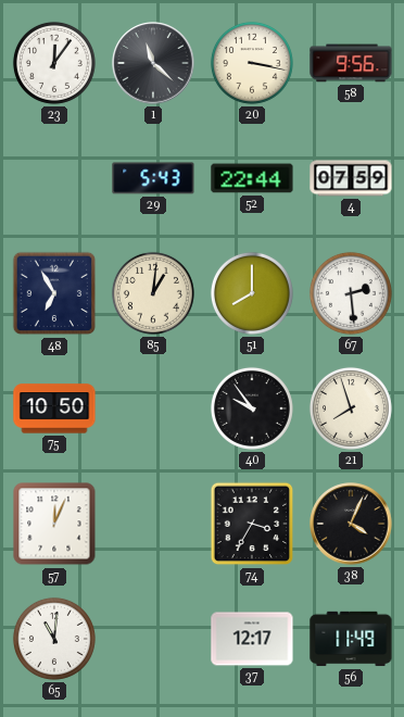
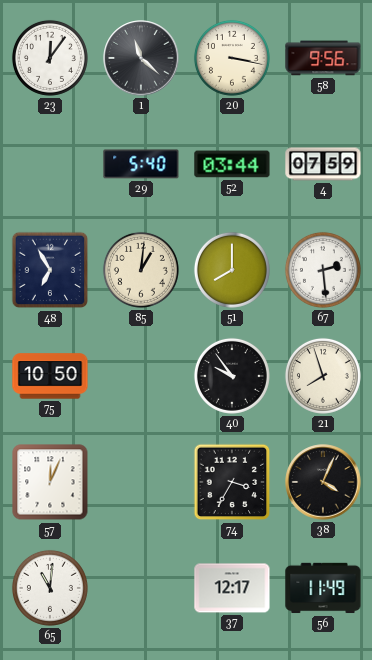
29: 5:43 -> 5:40
52: 22:44 -> 03:44
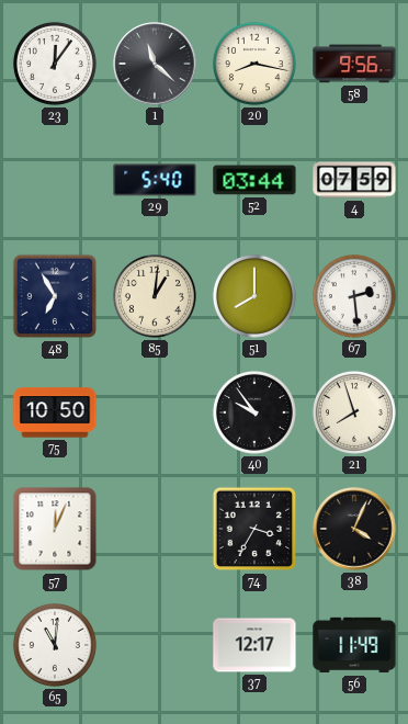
20: 3:17 -> 8:17
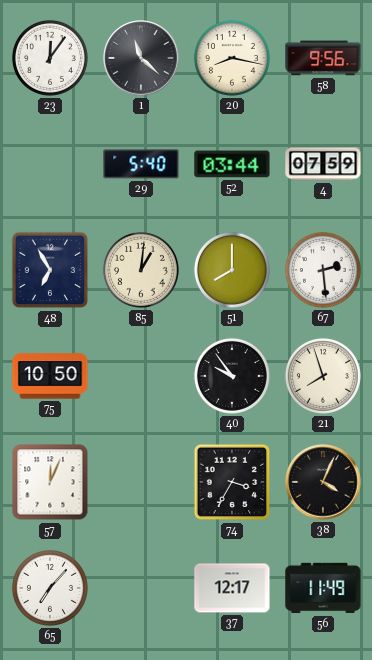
65: 11:01 -> 7:07
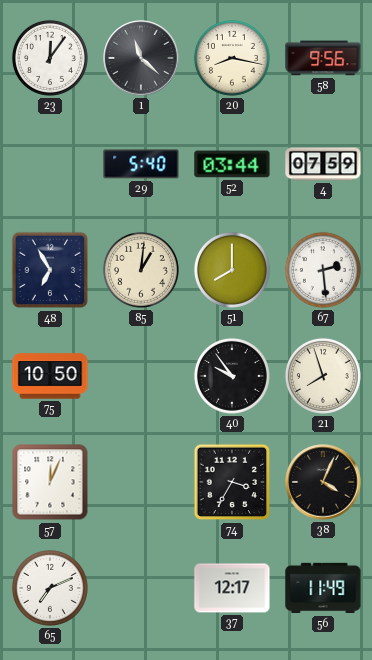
65: 7:07 -> 7:11
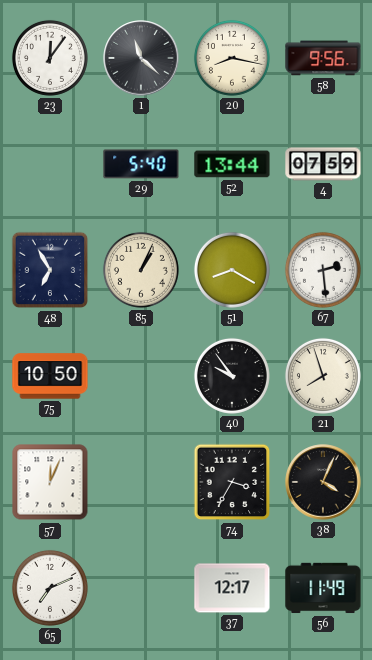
52: 03:44 -> 13:44
85: 1:01 -> 1:04
51: 8:00 -> 8:20
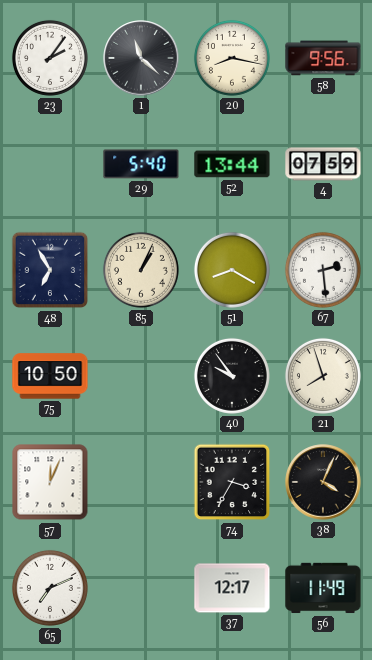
23: 12:06 -> 2:06
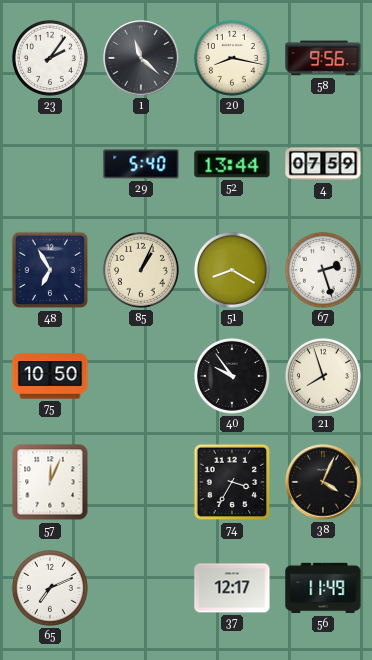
67: 2:29 -> 2:27
